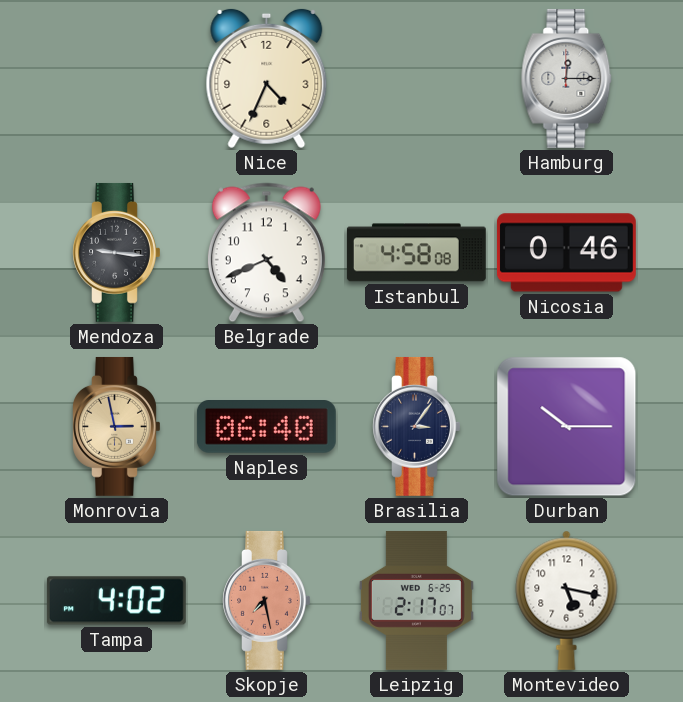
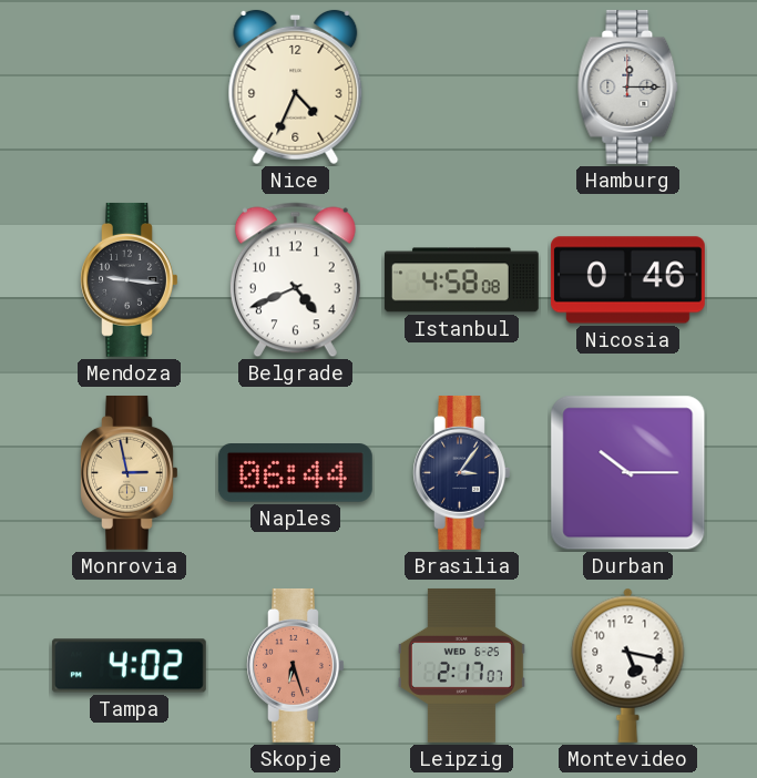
Naples: 06:40 -> 06:44
Skopje: 7:28 -> 6:27
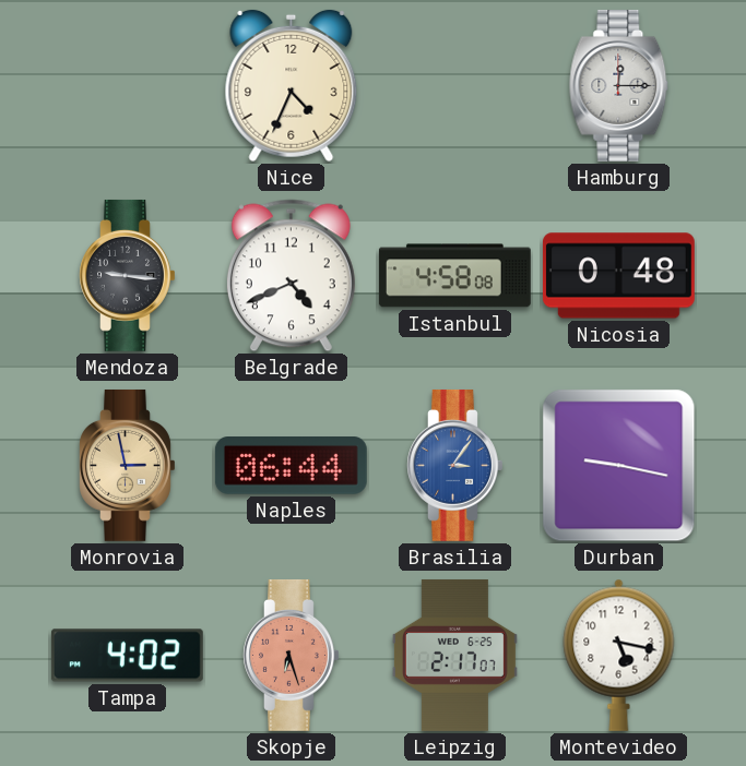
Nicosia: 0:46 -> 0:48
Brasilia dial: navy -> blue
Durban: 10:15 -> 9:17
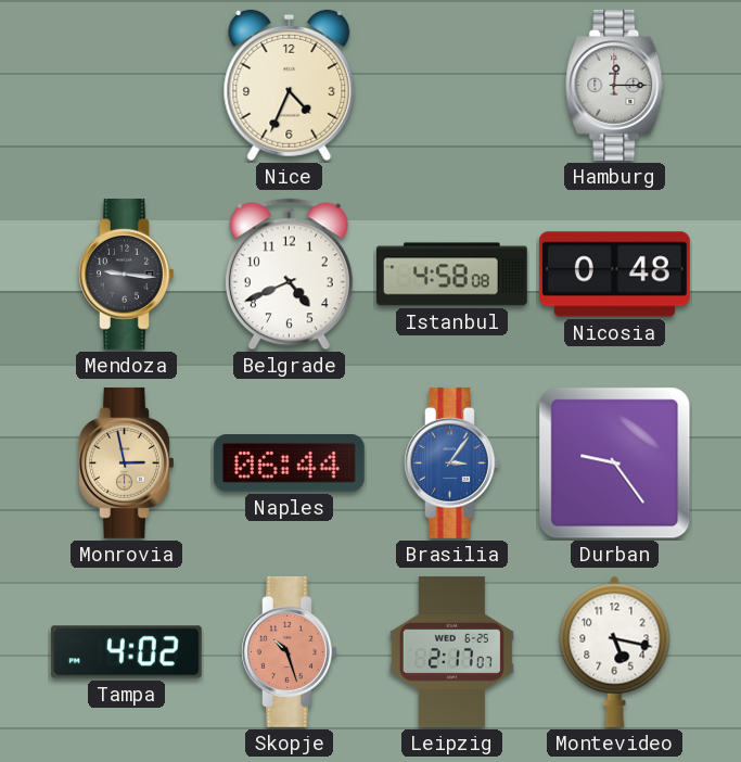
Durban: 9:17 -> 9:24
Skopje: 6:27 -> 10:27
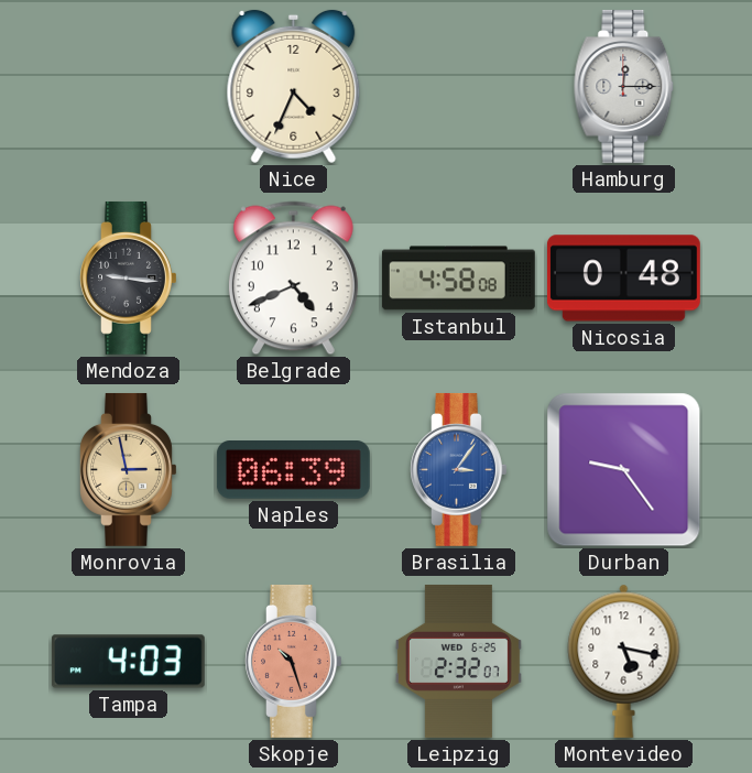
Naples: 06:44 -> 06:39
Tampa: 4:02 -> 4:03
Leipzig: 2:17 -> 2:32
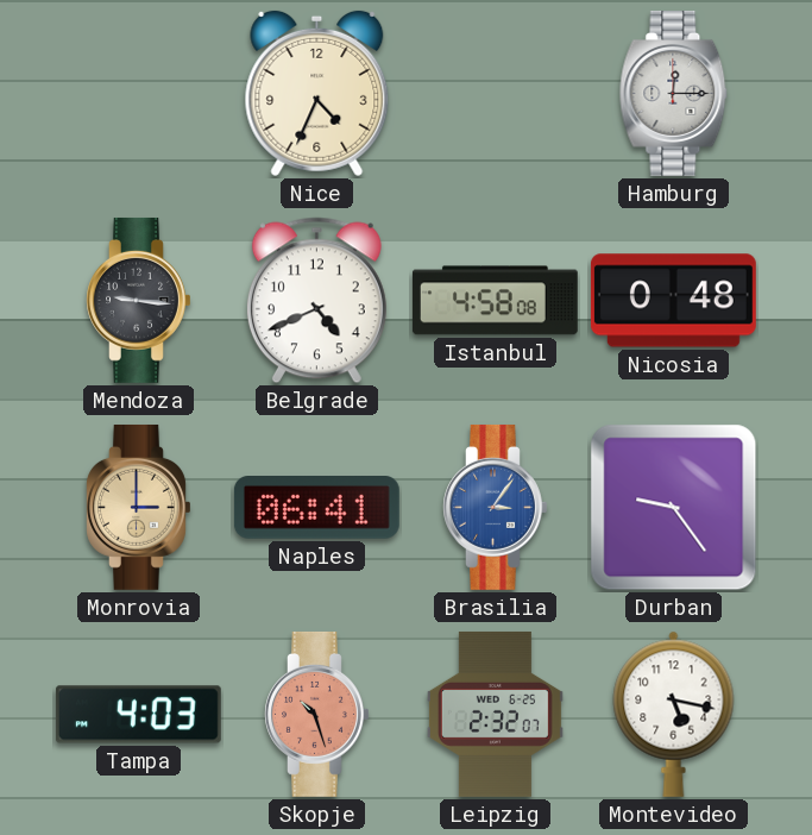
Monrovia: 2:58 -> 3:00
Naples: 06:39 -> 06:41
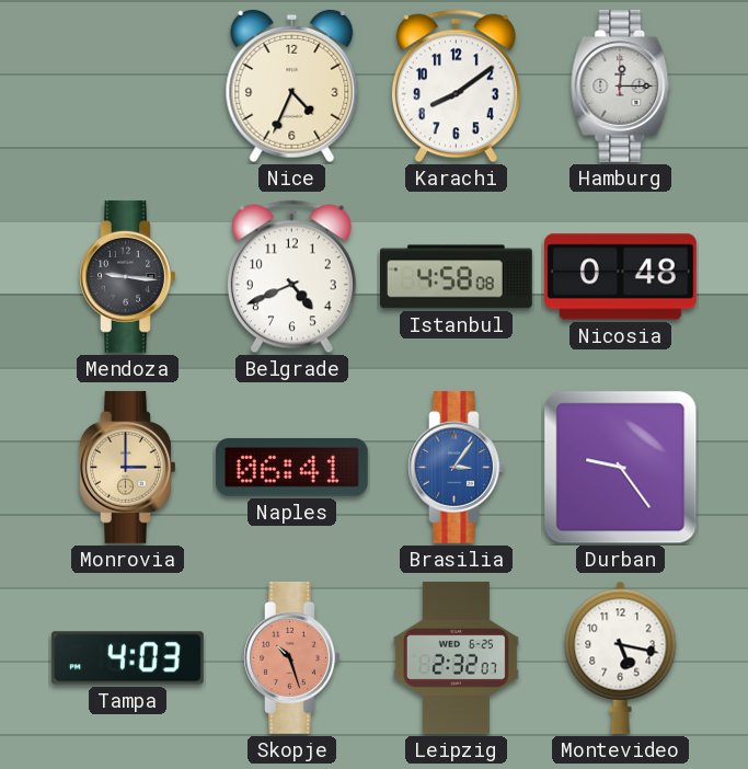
Karachi: none -> 8:09
